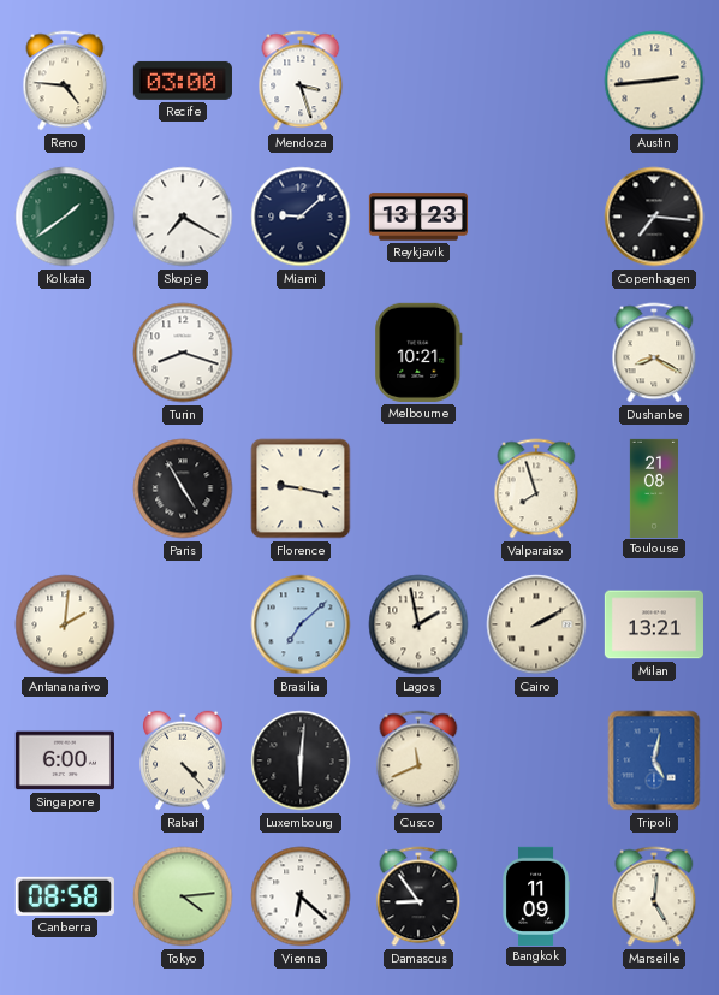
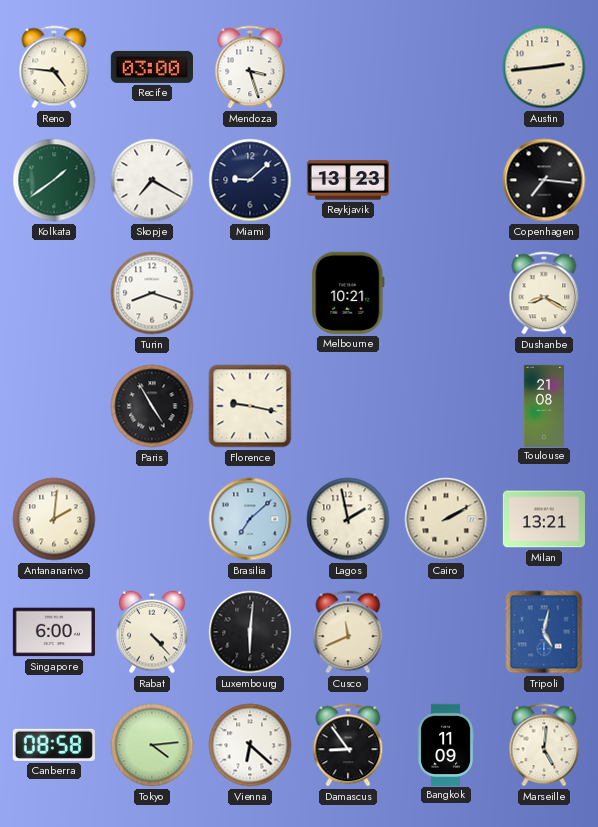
Valparaiso: 7:57 -> none
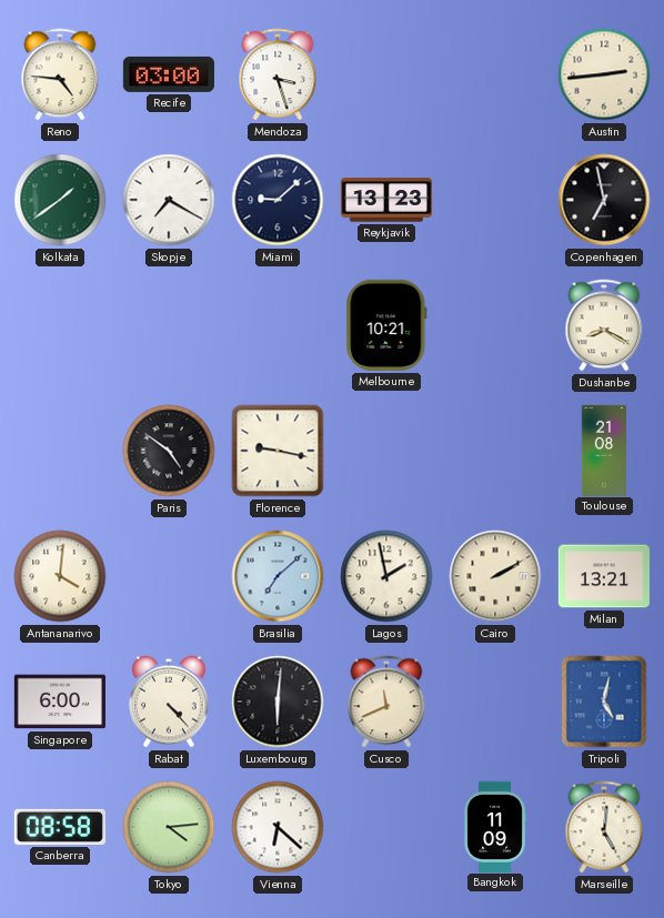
Copenhagen: 7:16 -> 6:58
Turin: 8:18 -> none
Paris: 4:55 -> 4:51
Antananarivo: 2:01 -> 4:01
Damascus: 8:54 -> none
